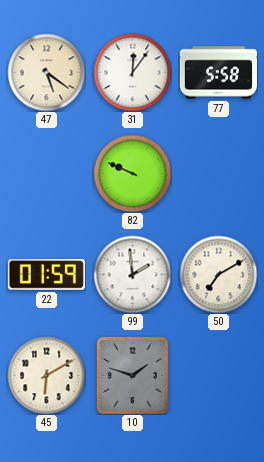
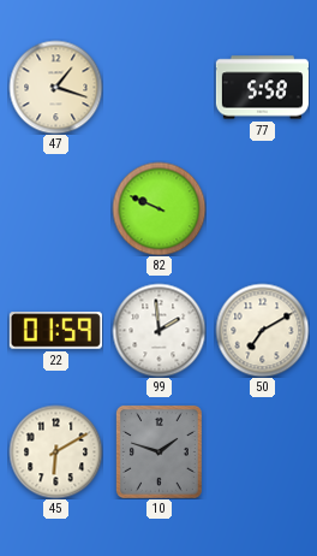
47: 5:21 -> 1:18
31: 12:06 -> none
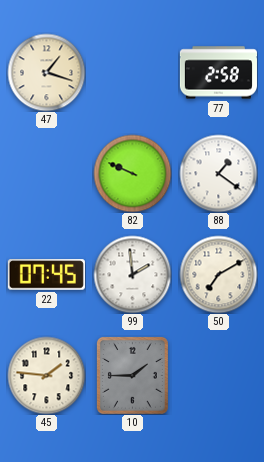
77: 5:58 -> 2:58
88: none -> 1:21
22: 01:59 -> 07:45
45: 6:10 -> 1:46
10: 1:48 -> 1:45
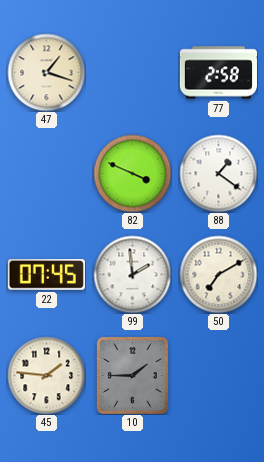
82: 9:49 -> 3:49
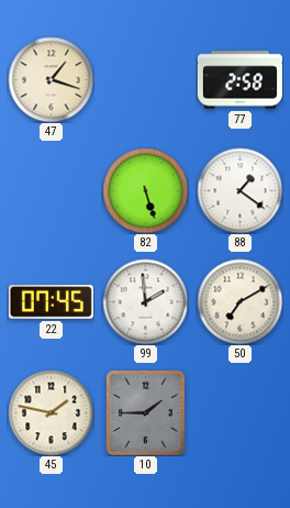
82: 3:49 -> 5:27
45: 1:46 -> 1:47
